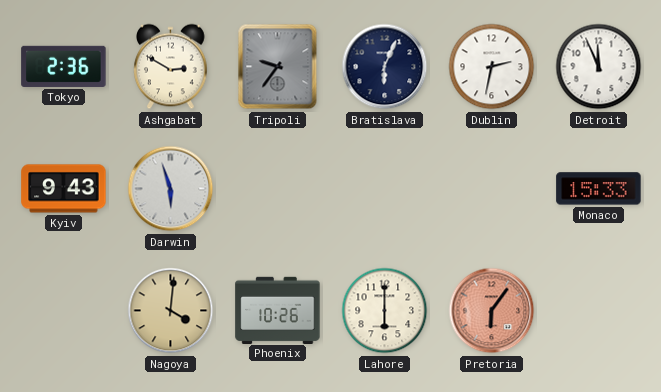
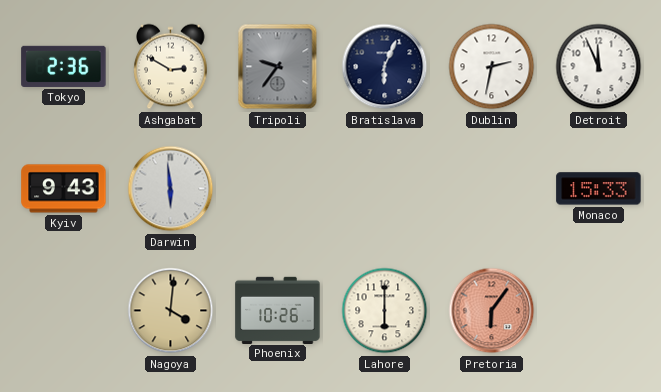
Darwin: 5:57 -> 5:59
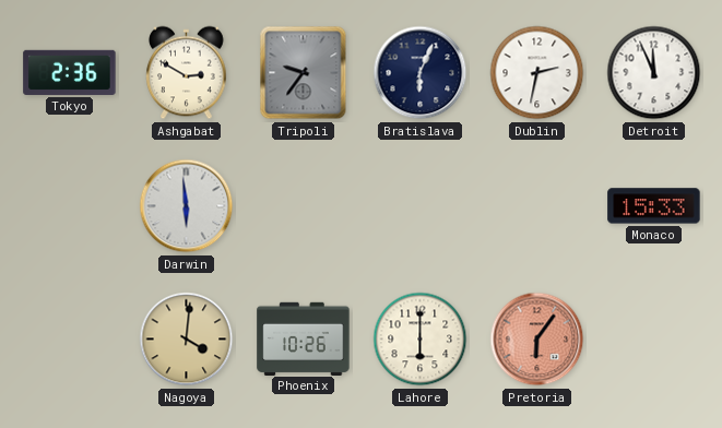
Kyiv: 9:43 -> none
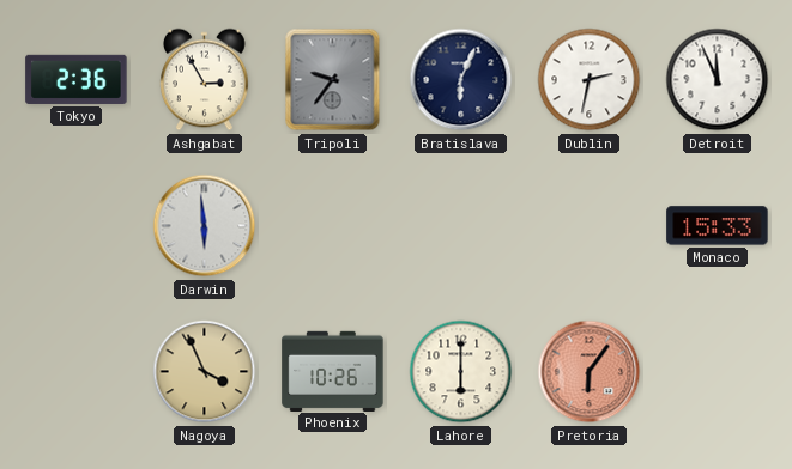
Ashgabat: 2:50 -> 2:55
Nagoya: 4:01 -> 3:56
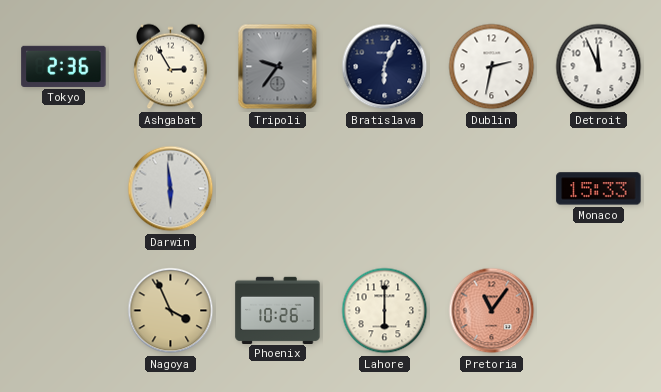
Pretoria: 6:06 -> 11:06
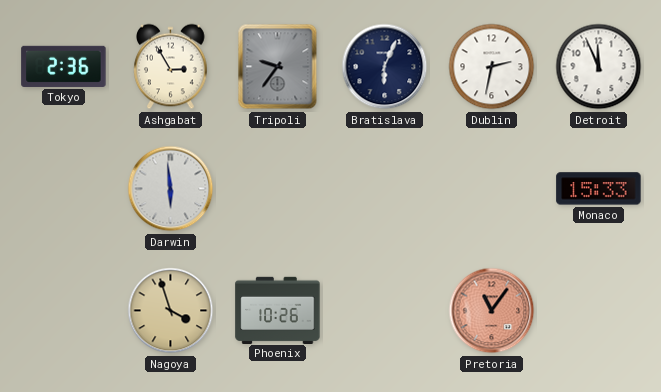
Nagoya: 3:56 -> 3:57
Lahore: 6:00 -> none
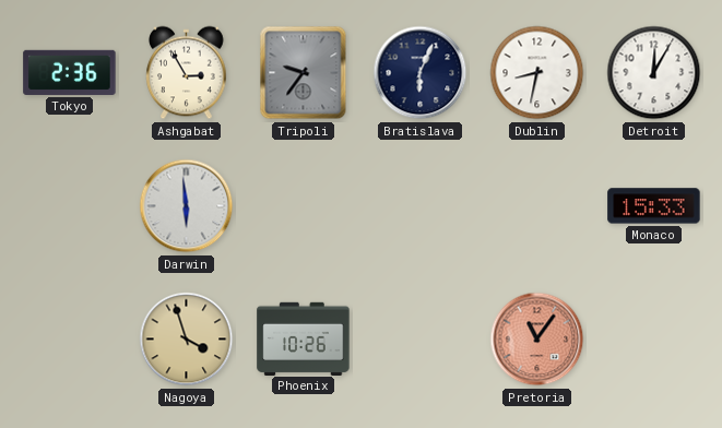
Dublin: 2:32 -> 8:32
Detroit: 11:56 -> 12:05
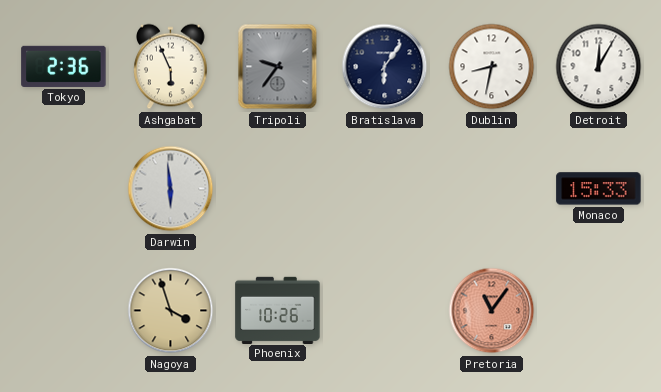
Ashgabat: 2:55 -> 5:56
Bratislava: 6:04 -> 6:06
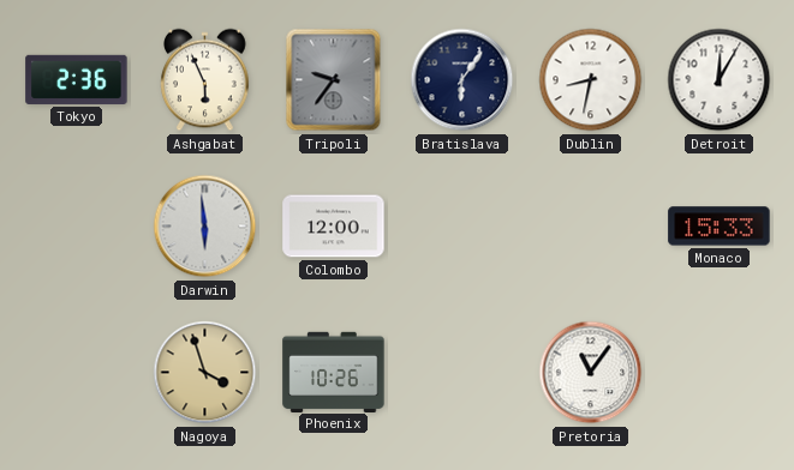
Colombo: none -> 12:00
Pretoria dial: salmon -> white
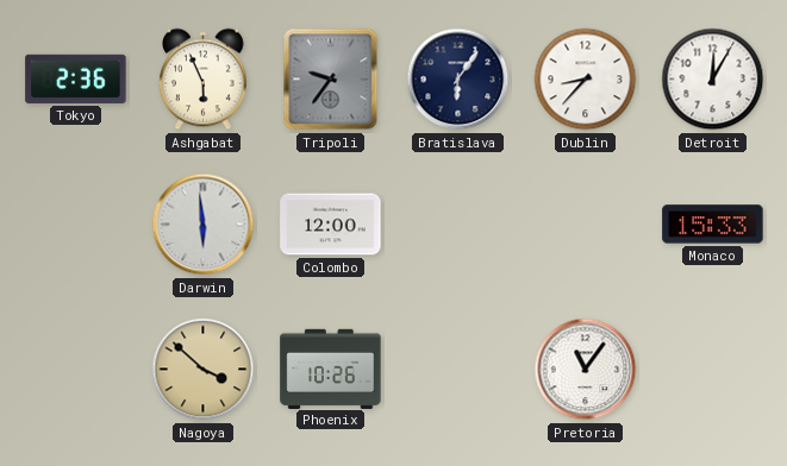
Dublin: 8:32 -> 8:37
Nagoya: 3:57 -> 3:52
